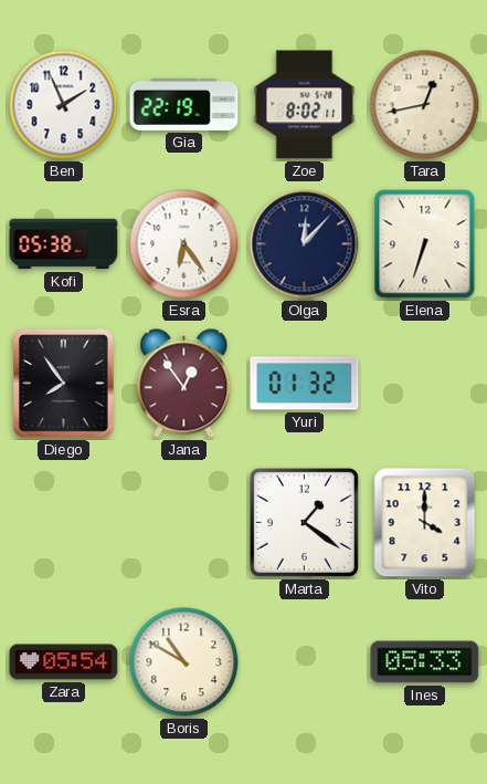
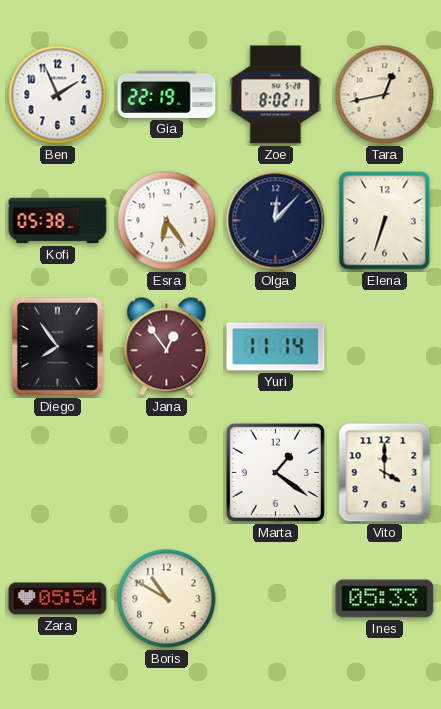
Yuri: 01:32 -> 11:14
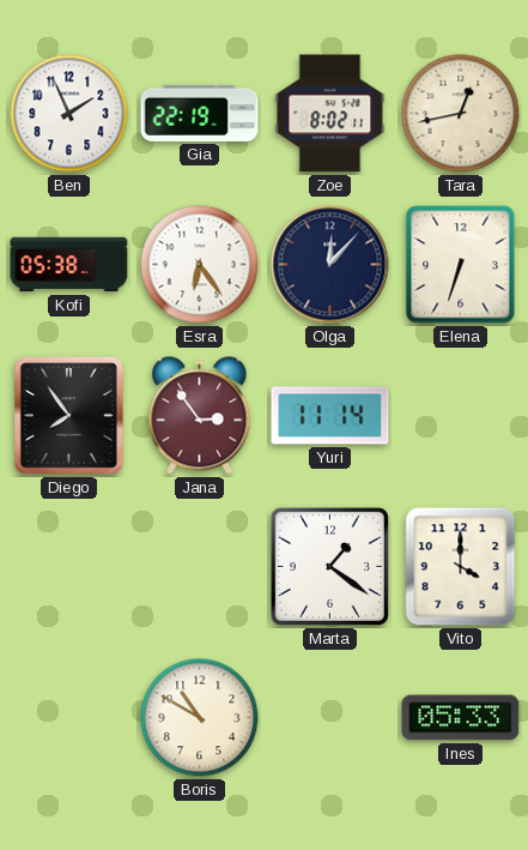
Jana: 12:54 -> 2:54
Zara: 05:54 -> none
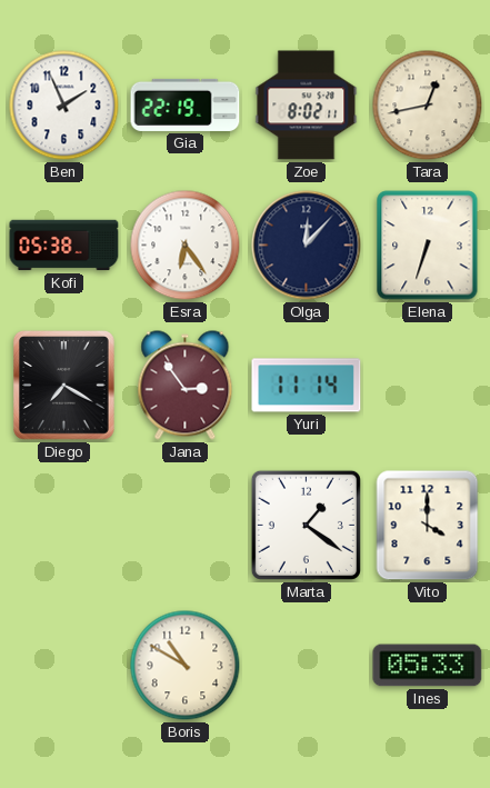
Diego: 7:54 -> 7:20
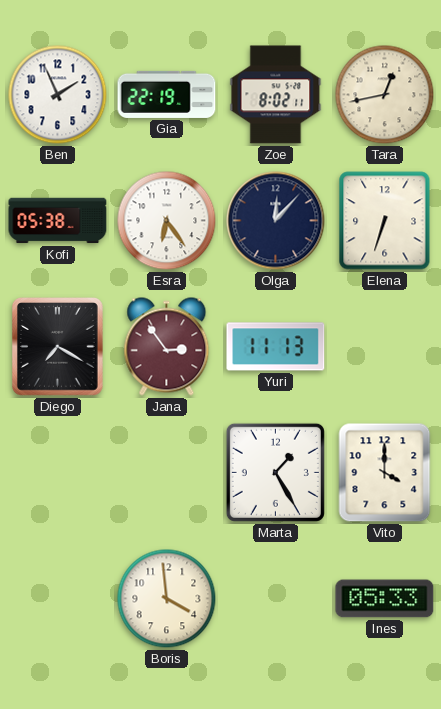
Yuri: 11:14 -> 11:13
Marta: 1:21 -> 1:25
Boris: 10:50 -> 3:59
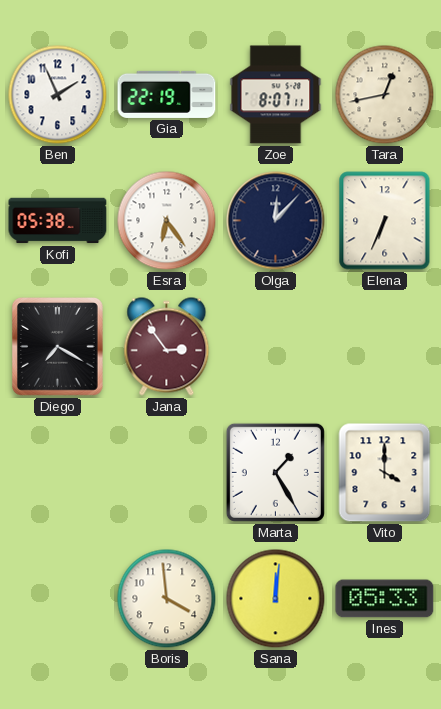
Zoe: 8:02 -> 8:07
Elena: 6:33 -> 6:34
Yuri: 11:13 -> none
Sana: none -> 12:01
